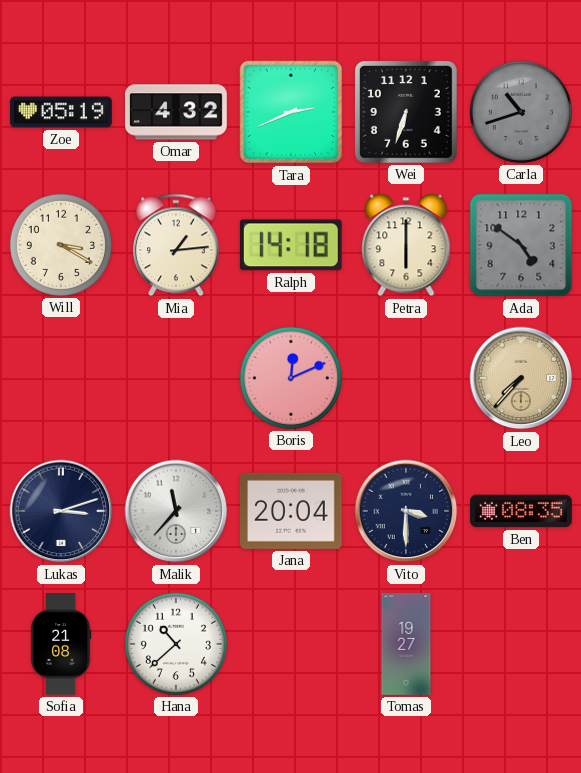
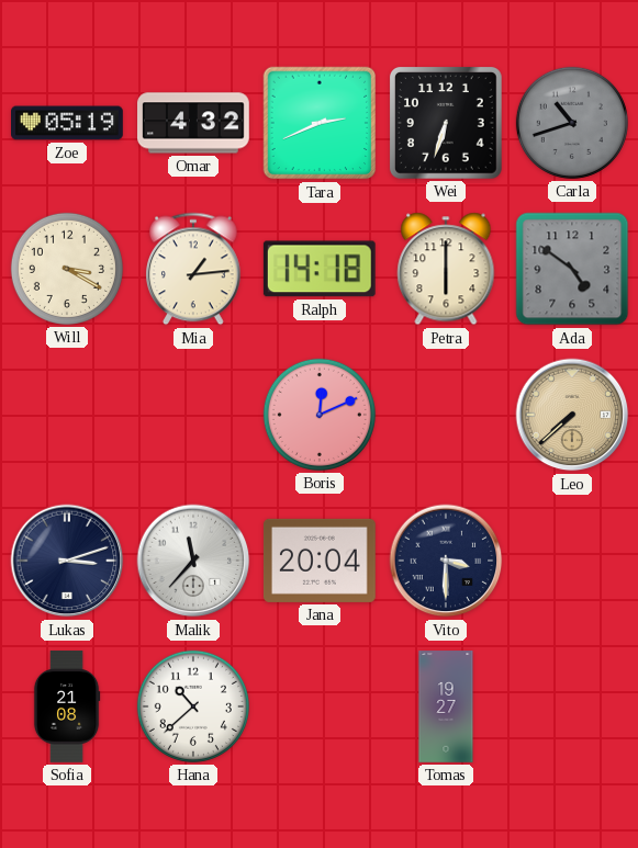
Leo: 7:37 -> 7:38
Ben: 08:35 -> none
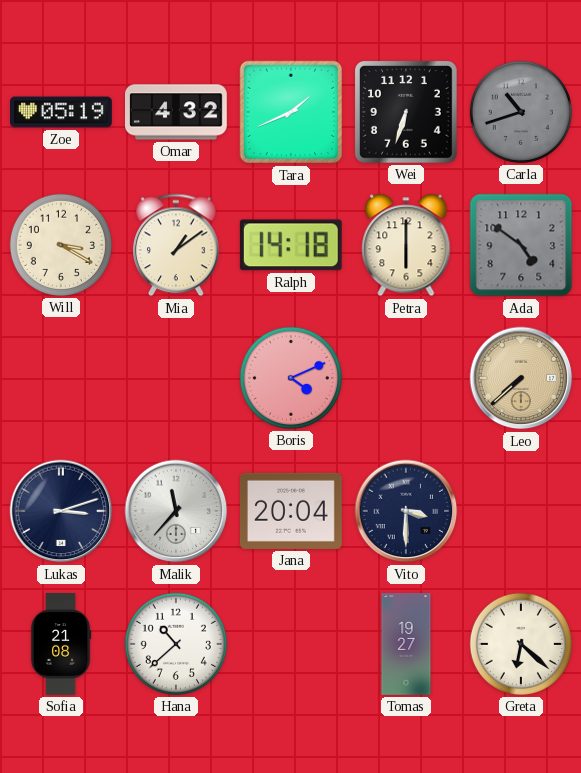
Tara: 2:41 -> 1:41
Mia: 1:14 -> 1:09
Boris: 12:11 -> 4:11
Greta: none -> 6:22
